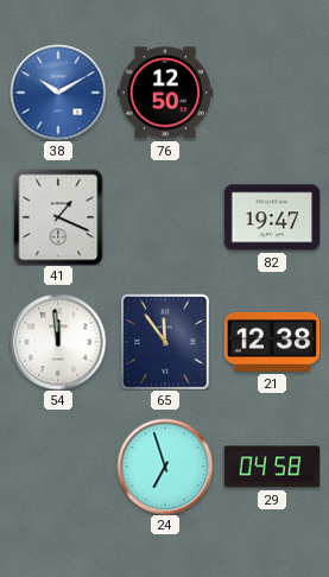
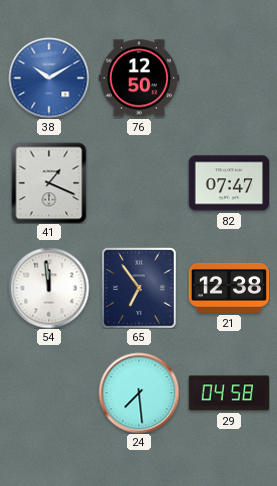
82: 19:47 -> 07:47
65: 11:54 -> 6:54
24: 6:57 -> 7:29
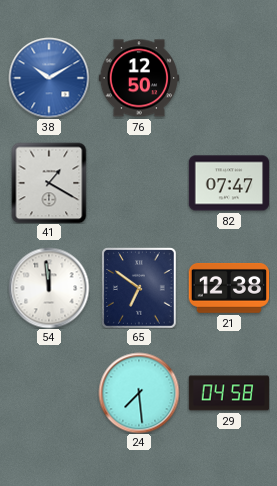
41: 1:19 -> 1:20
65: 6:54 -> 6:51
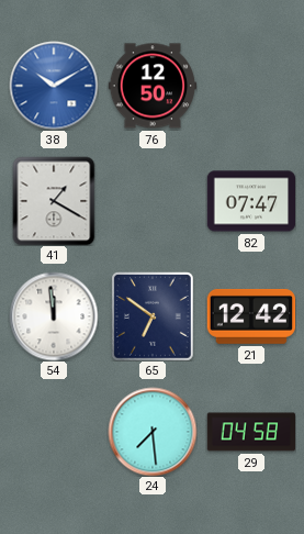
21: 12:38 -> 12:42
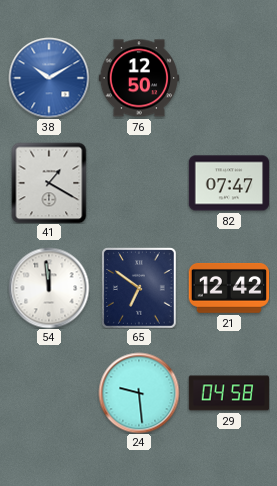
24: 7:29 -> 9:29
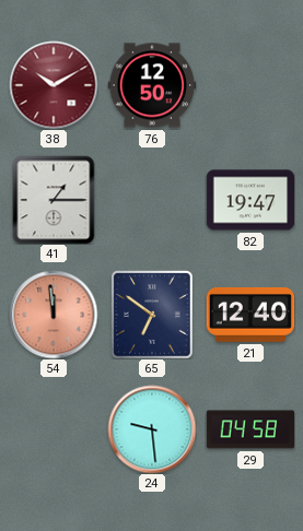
38 dial: blue -> burgundy
41: 1:20 -> 1:15
82: 07:47 -> 19:47
54 dial: white -> salmon
21: 12:42 -> 12:40
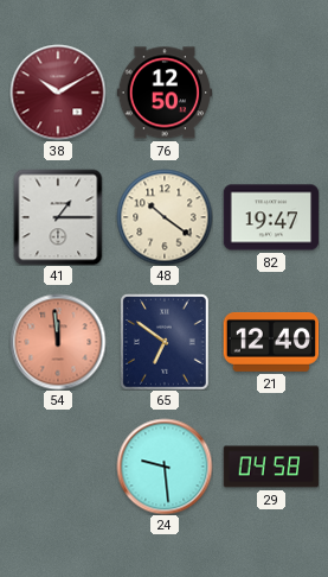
48: none -> 10:21
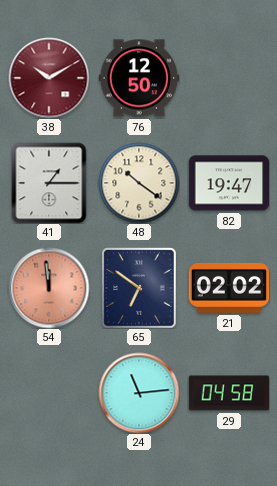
21: 12:40 -> 02:02
24: 9:29 -> 11:14
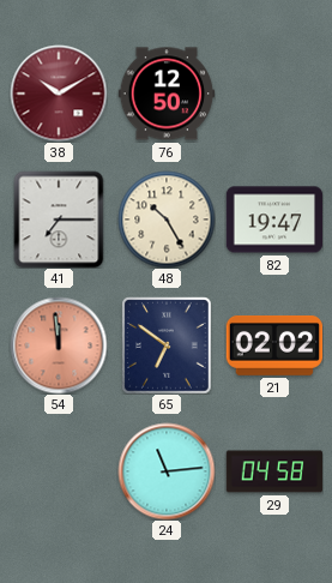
41: 1:15 -> 7:15
48: 10:21 -> 10:25
